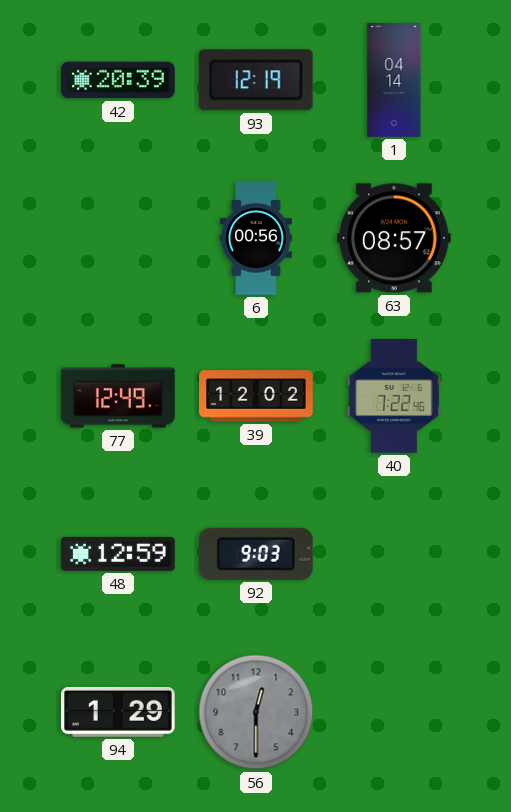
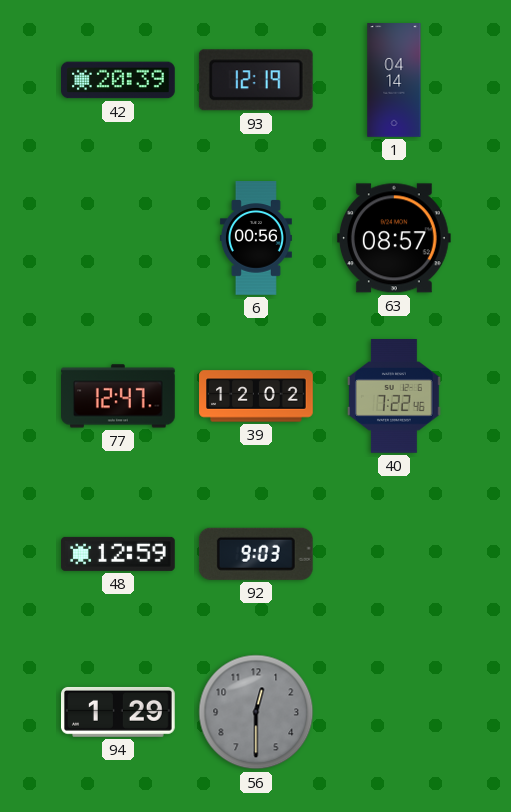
77: 12:49 -> 12:47
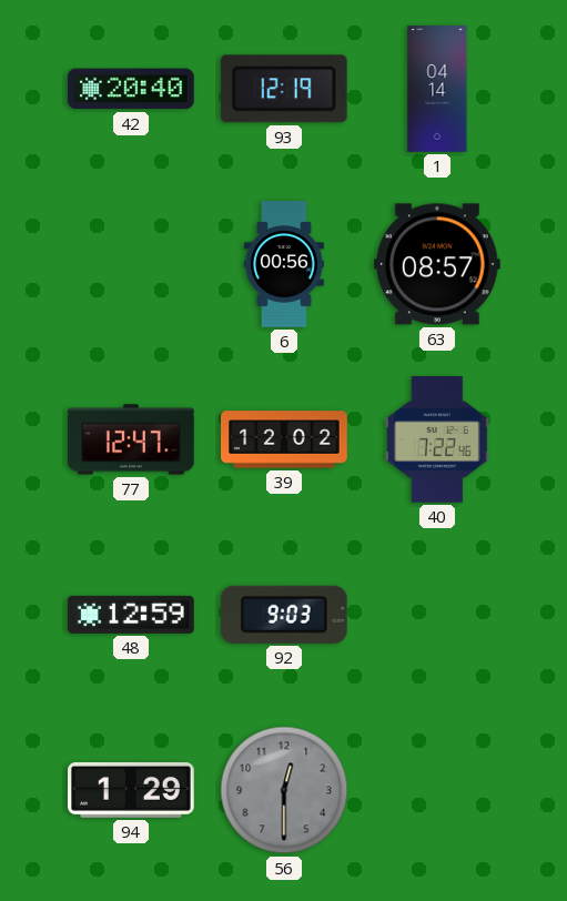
42: 20:39 -> 20:40
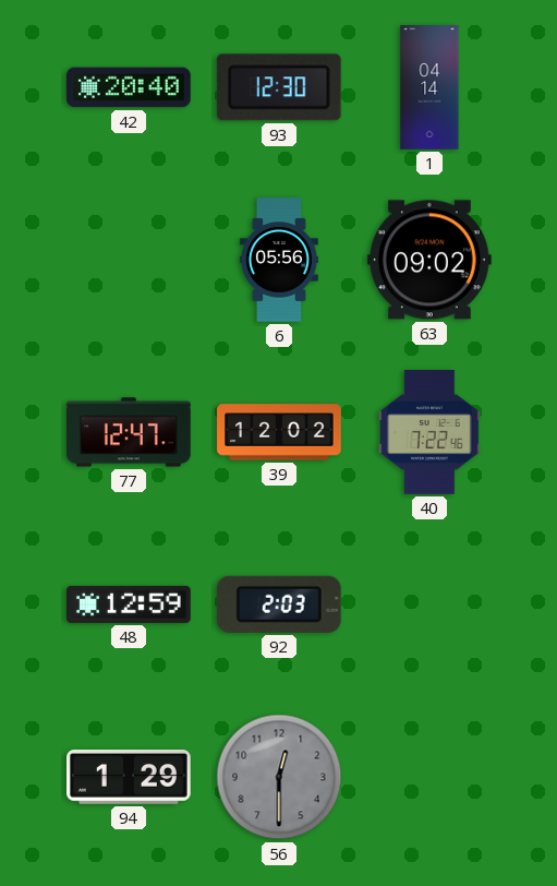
93: 12:19 -> 12:30
6: 00:56 -> 05:56
63: 08:57 -> 09:02
92: 9:03 -> 2:03
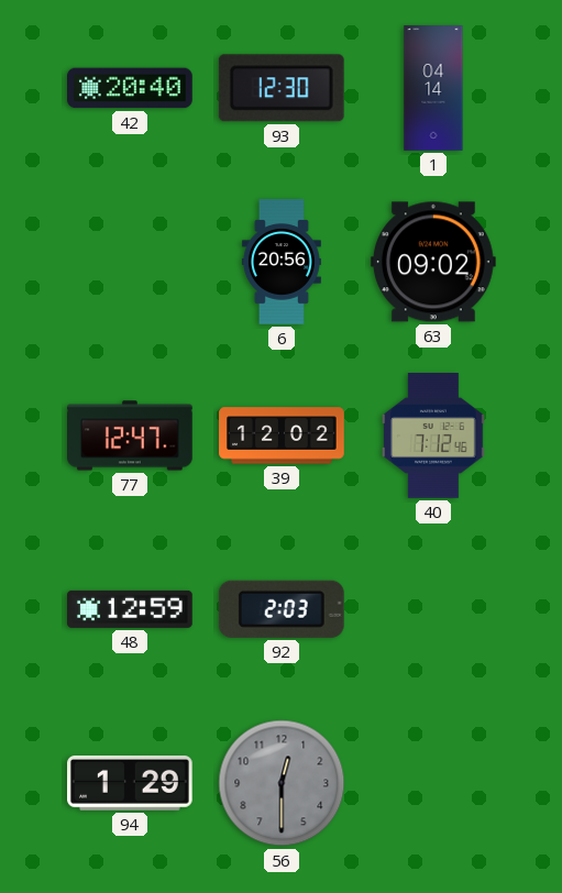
6: 05:56 -> 20:56
40: 7:22 -> 7:12
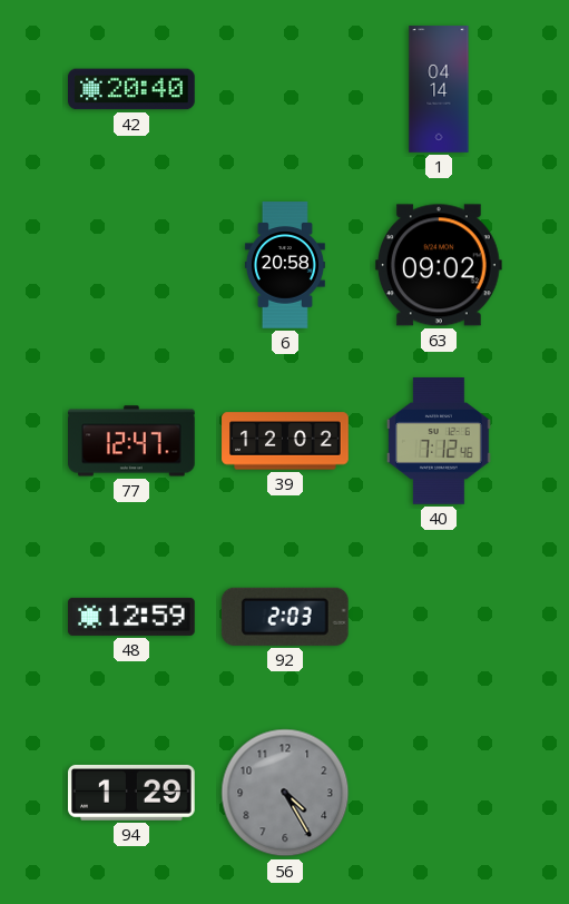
93: 12:30 -> none
6: 20:56 -> 20:58
56: 12:30 -> 4:25
